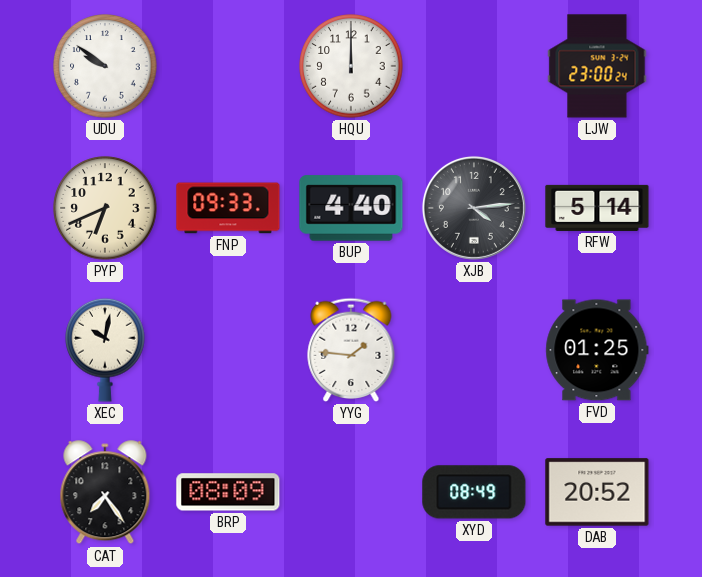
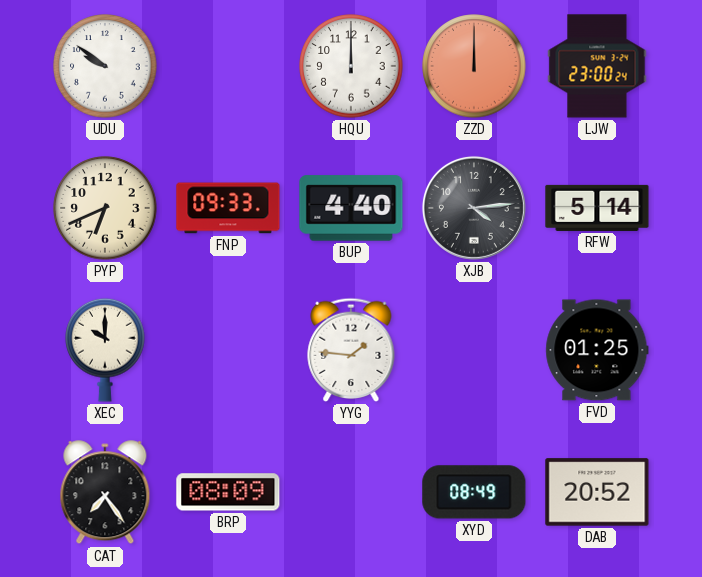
ZZD: none -> 12:00
XEC: 10:02 -> 10:00
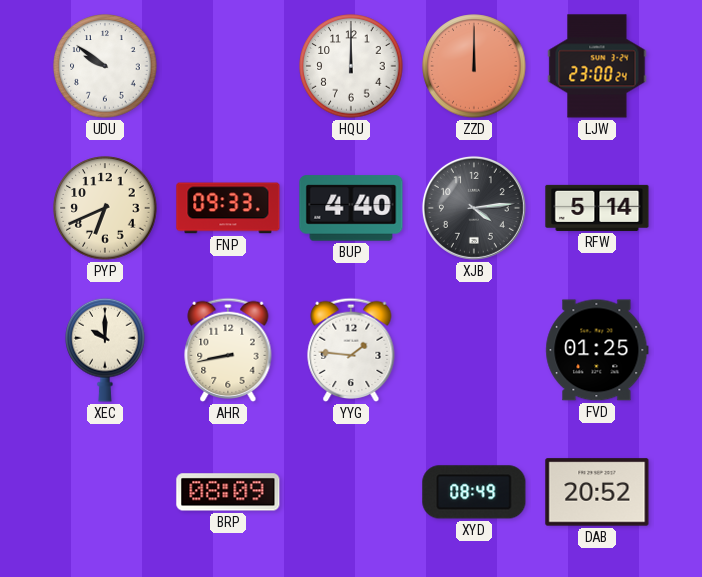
AHR: none -> 8:43
CAT: 7:24 -> none
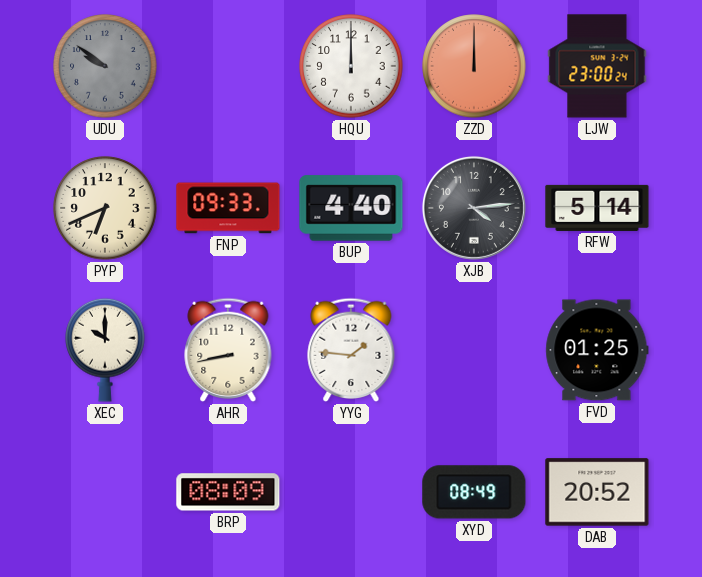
UDU dial: white -> grey
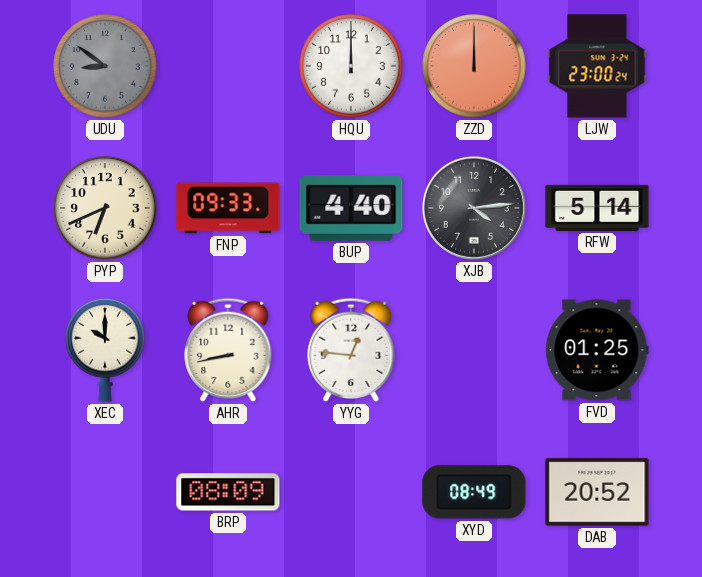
UDU: 9:51 -> 8:51
YYG: 1:46 -> 12:46
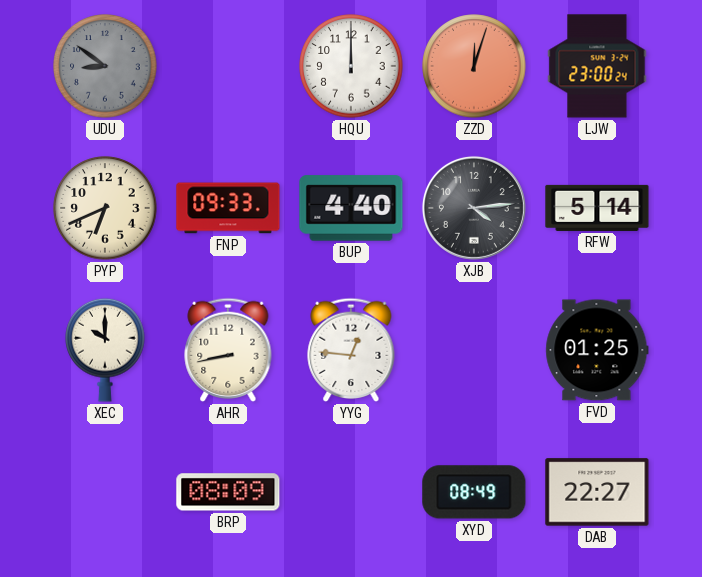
ZZD: 12:00 -> 12:03
DAB: 20:52 -> 22:27
